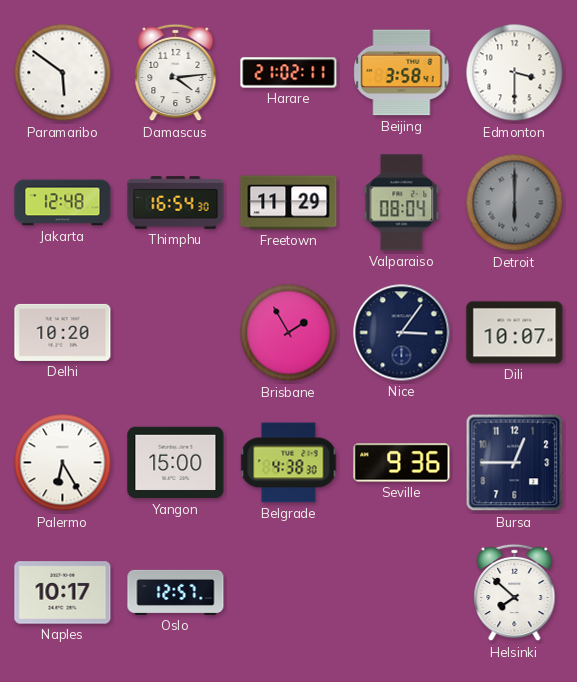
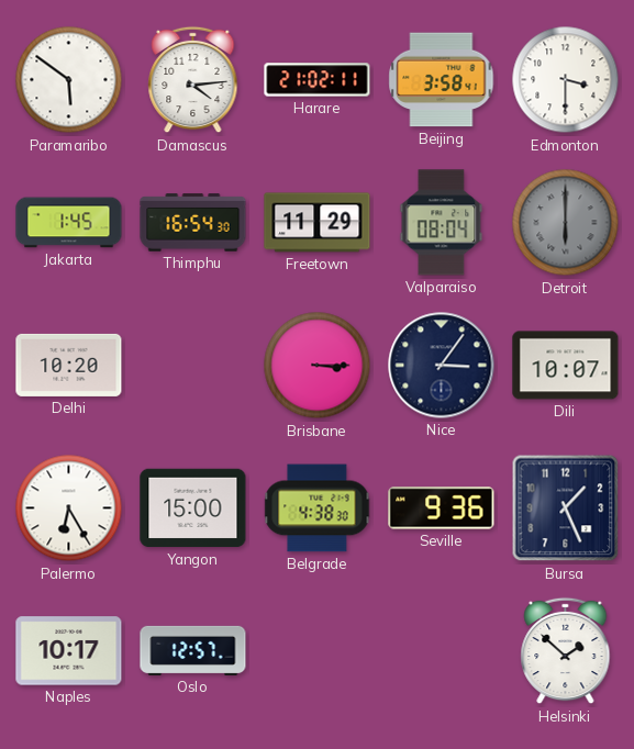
Jakarta: 12:48 -> 1:45
Brisbane: 1:55 -> 3:15
Bursa: 12:45 -> 1:26
Helsinki: 7:52 -> 1:52
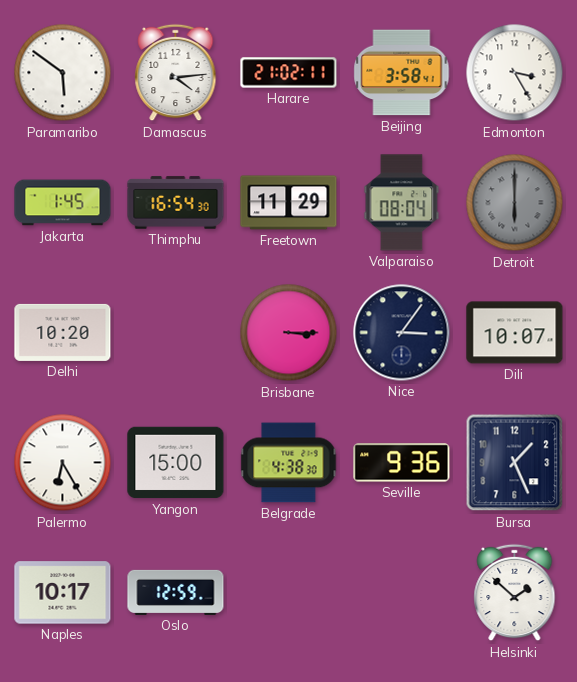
Edmonton: 3:30 -> 3:25
Oslo: 12:57 -> 12:59
